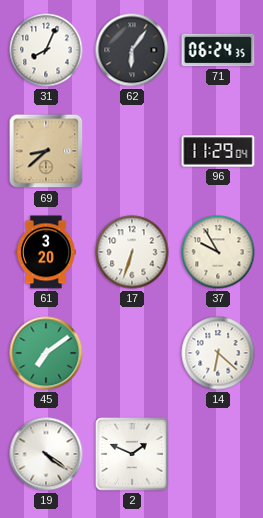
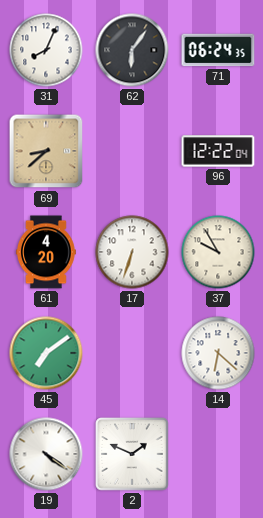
96: 11:29 -> 12:22
61: 3:20 -> 4:20
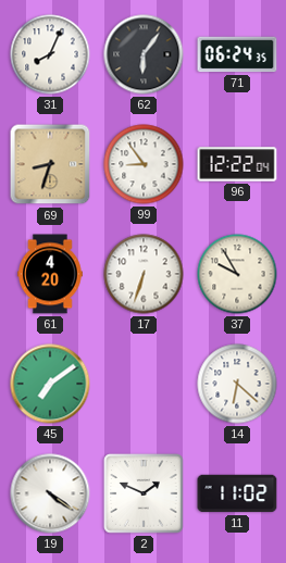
69: 8:38 -> 8:33
99: none -> 8:54
11: none -> 11:02
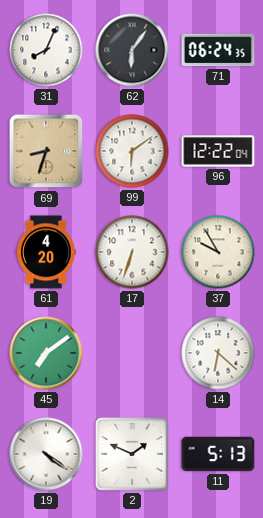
99: 8:54 -> 6:09
11: 11:02 -> 5:13
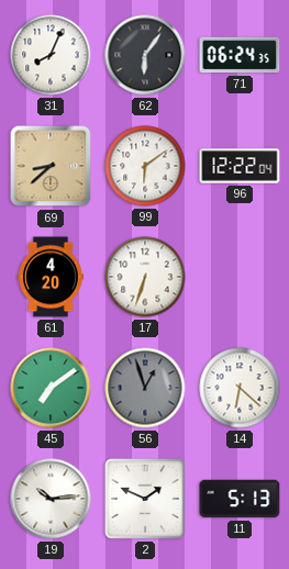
69: 8:33 -> 8:38
37: 9:55 -> none
56: none -> 12:57
19: 4:21 -> 10:14
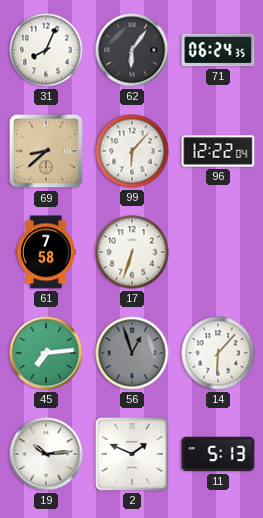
99: 6:09 -> 6:07
61: 4:20 -> 7:58
45: 7:09 -> 7:14
14: 6:22 -> 6:07
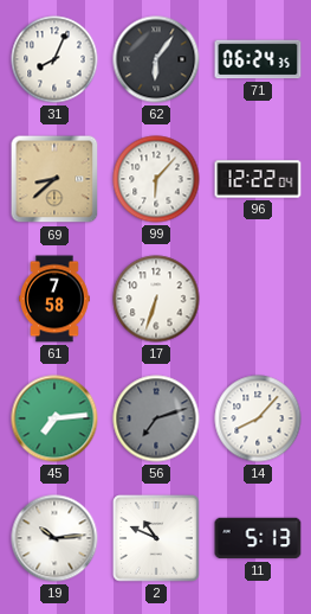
56: 12:57 -> 7:12
14: 6:07 -> 8:07
2: 1:49 -> 10:49
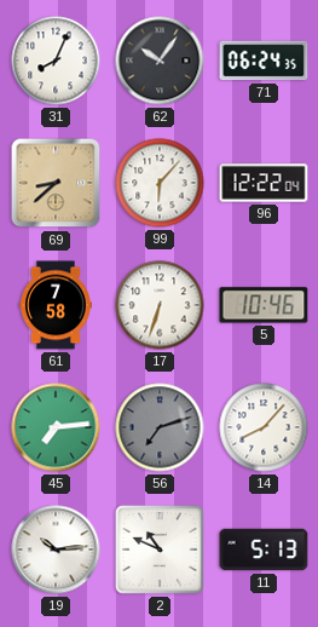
62: 6:06 -> 10:06
5: none -> 10:46
